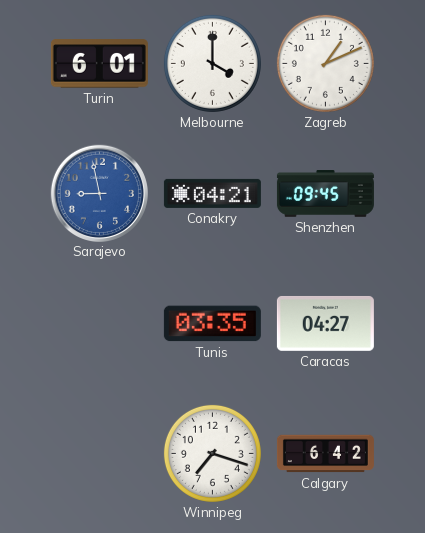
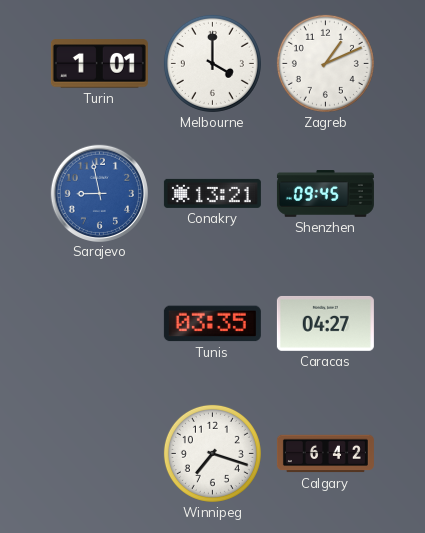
Turin: 6:01 -> 1:01
Conakry: 04:21 -> 13:21
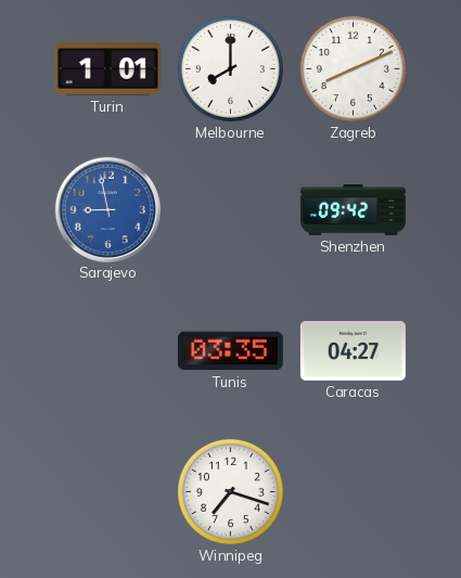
Melbourne: 4:00 -> 8:00
Zagreb: 1:11 -> 8:11
Conakry: 13:21 -> none
Shenzhen: 09:45 -> 09:42
Calgary: 6:42 -> none
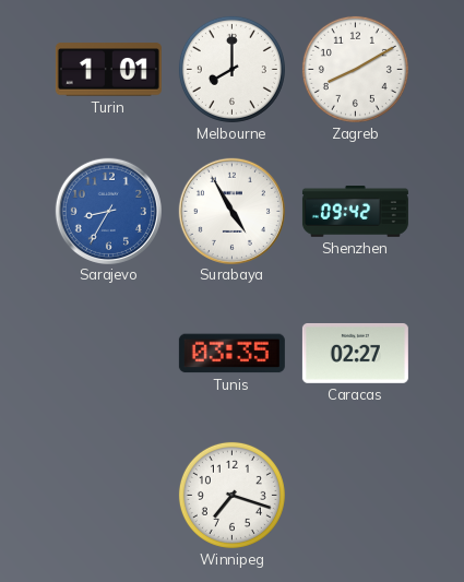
Zagreb: 8:11 -> 8:10
Sarajevo: 8:58 -> 8:35
Surabaya: none -> 4:55
Caracas: 04:27 -> 02:27
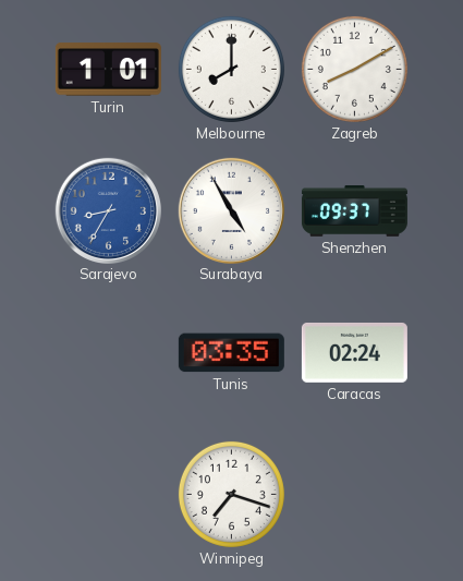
Shenzhen: 09:42 -> 09:37
Caracas: 02:27 -> 02:24
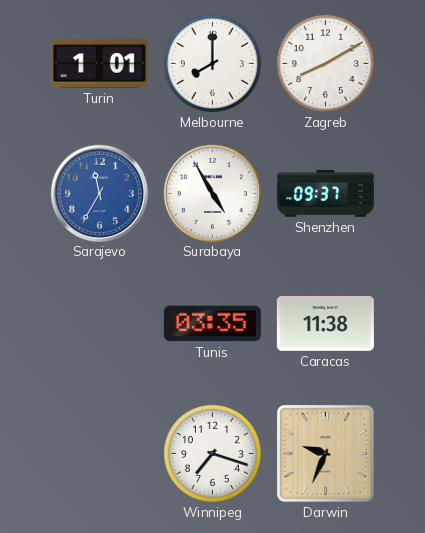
Sarajevo: 8:35 -> 11:35
Caracas: 02:24 -> 11:38
Darwin: none -> 9:34
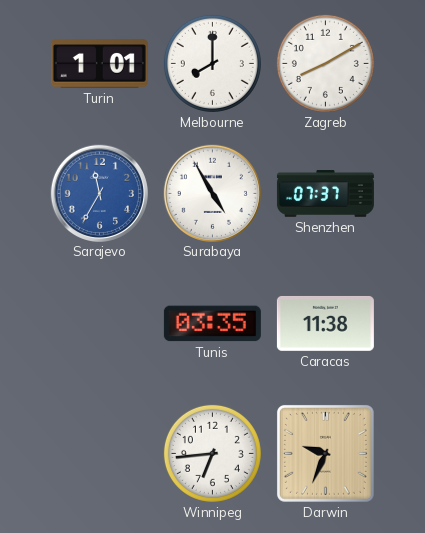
Shenzhen: 09:37 -> 07:37
Winnipeg: 7:18 -> 6:44
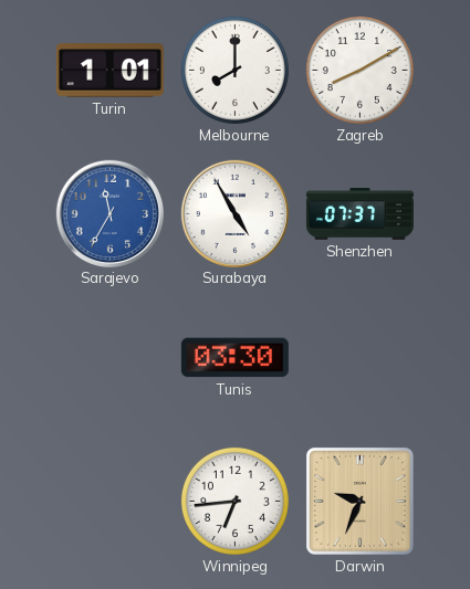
Tunis: 03:35 -> 03:30
Caracas: 11:38 -> none
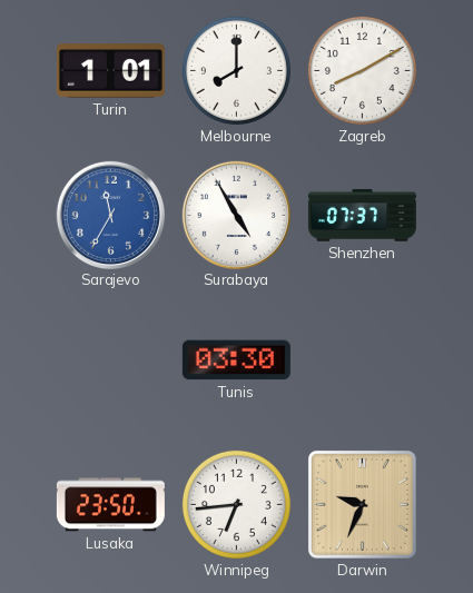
Lusaka: none -> 23:50
